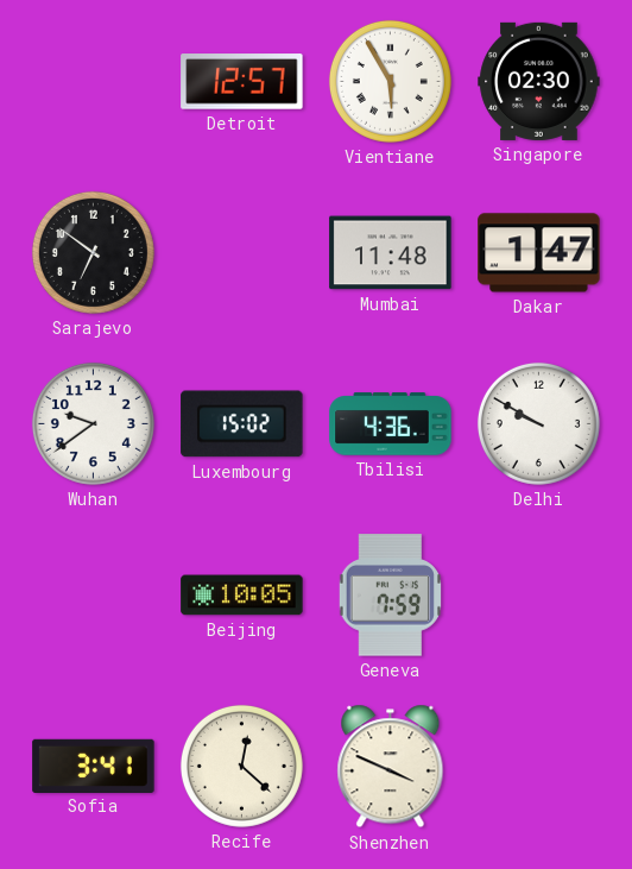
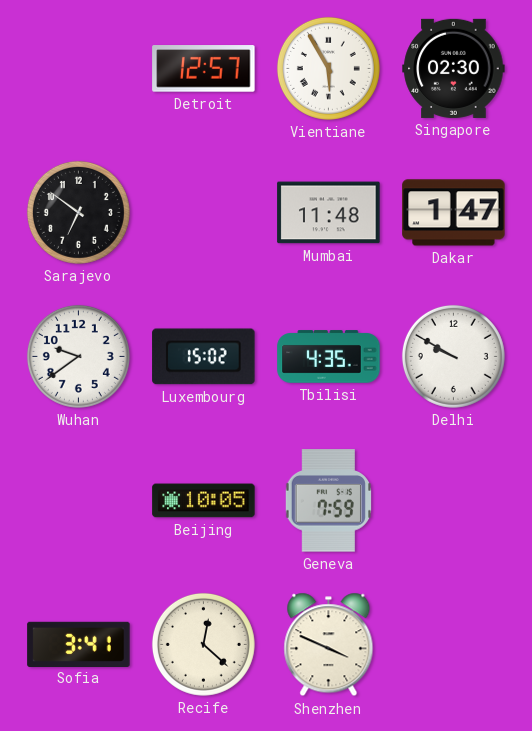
Tbilisi: 4:36 -> 4:35
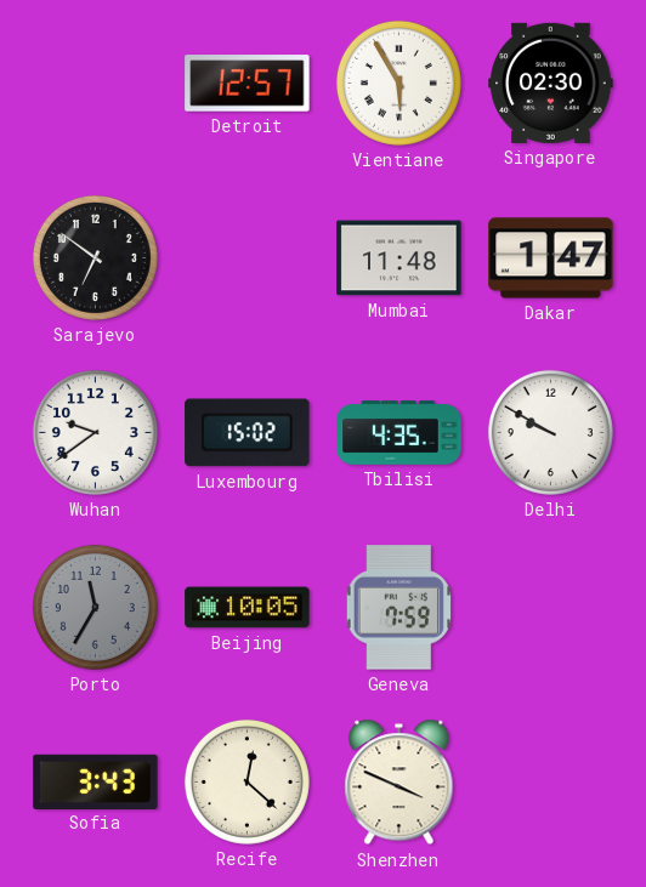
Porto: none -> 11:35
Sofia: 3:41 -> 3:43
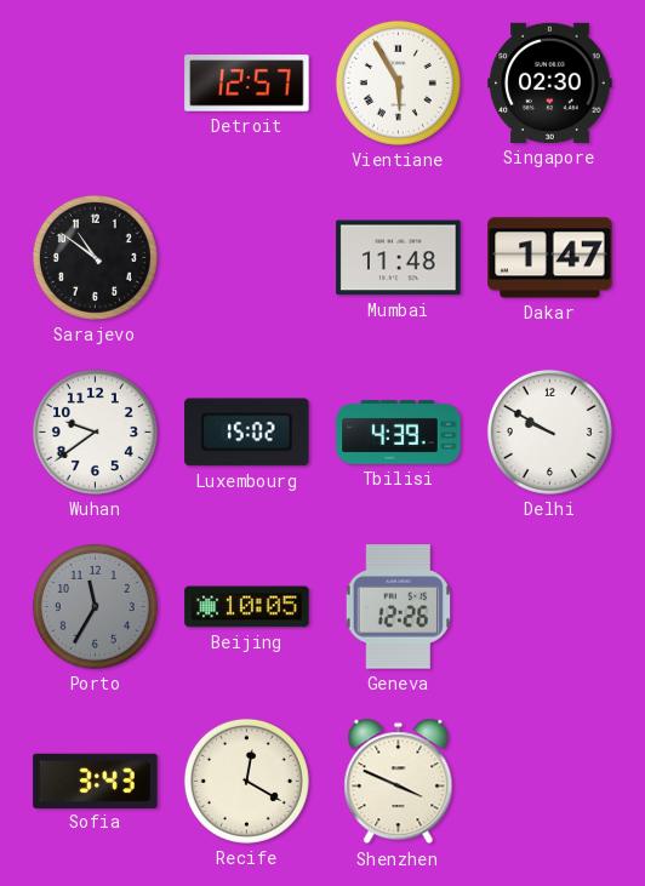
Sarajevo: 6:51 -> 10:51
Tbilisi: 4:35 -> 4:39
Geneva: 7:59 -> 12:26
Recife: 12:22 -> 12:20
